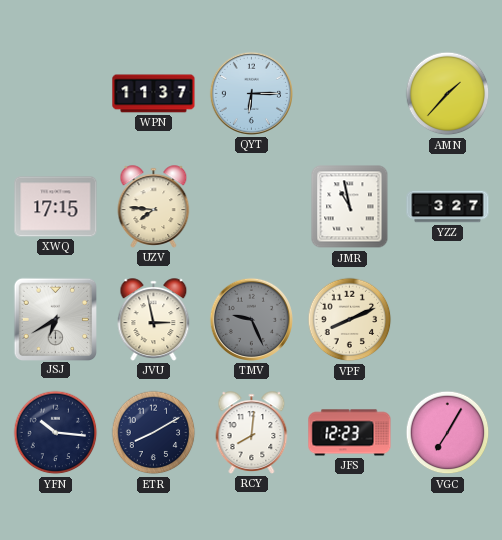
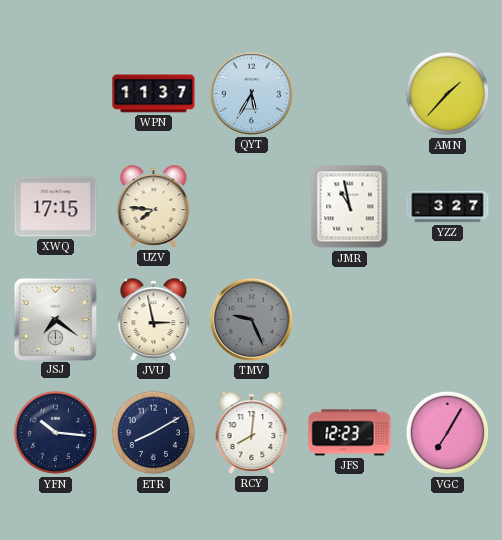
QYT: 6:15 -> 5:35
JSJ: 6:40 -> 7:21
VPF: 8:11 -> none
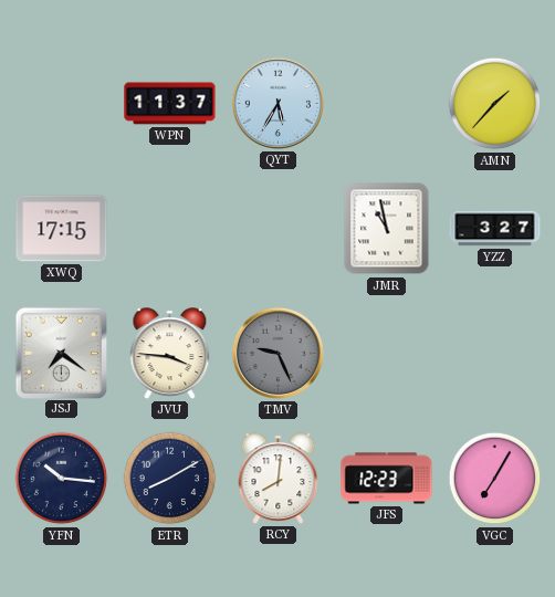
UZV: 7:46 -> none
JVU: 2:58 -> 3:46
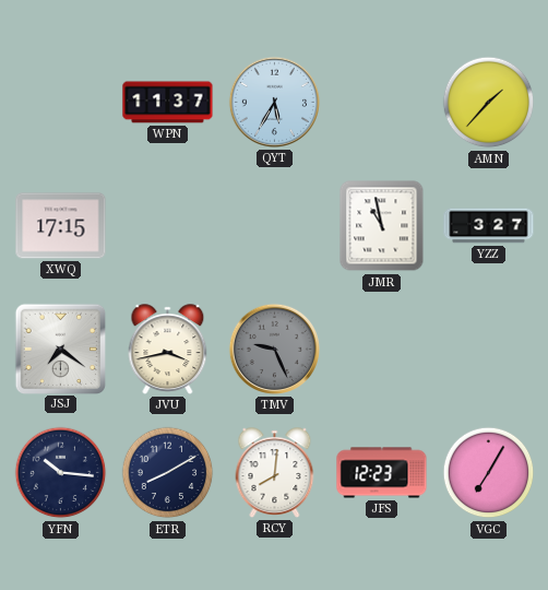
JVU: 3:46 -> 3:43
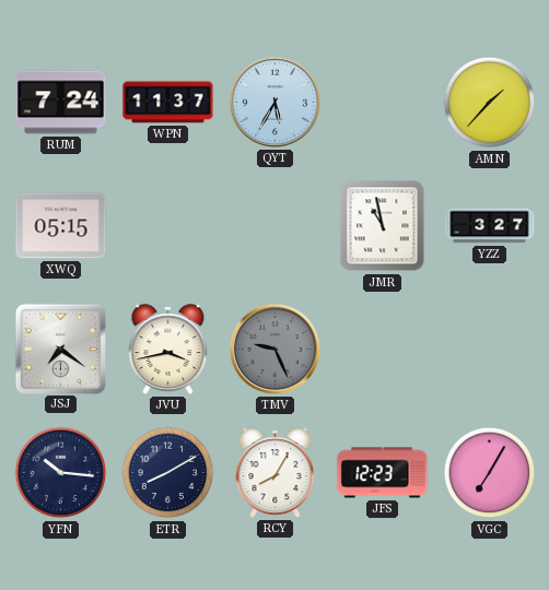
RUM: none -> 7:24
XWQ: 17:15 -> 05:15
RCY: 8:01 -> 8:05
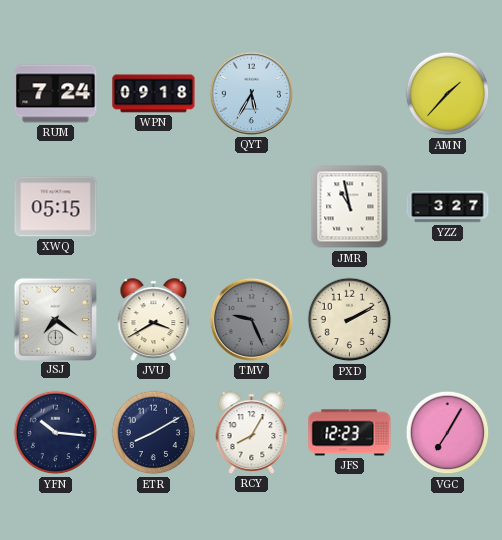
WPN: 11:37 -> 09:18
JVU: 3:43 -> 3:40
PXD: none -> 2:10
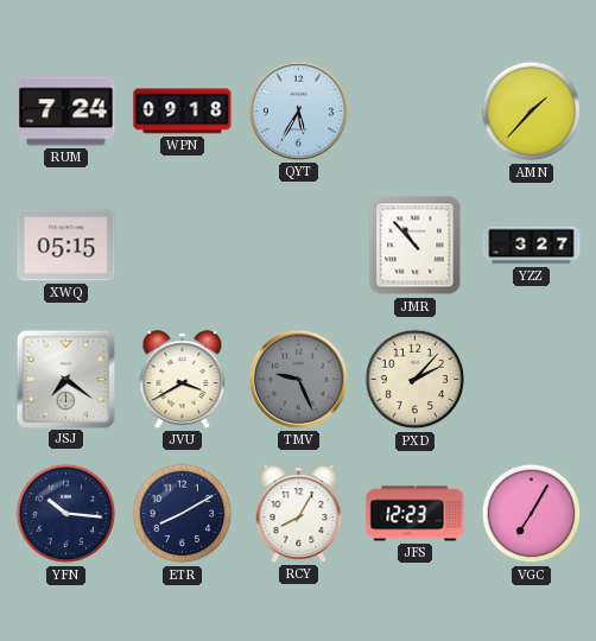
JMR: 10:58 -> 10:53
PXD: 2:10 -> 2:07
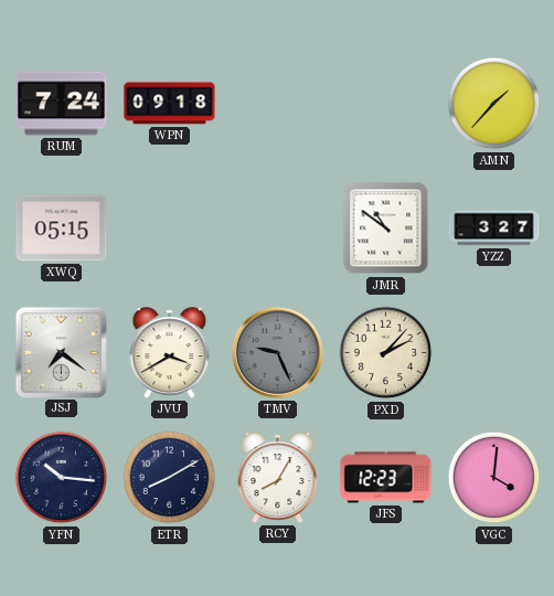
QYT: 5:35 -> none
JMR: 10:53 -> 10:51
VGC: 7:05 -> 4:01
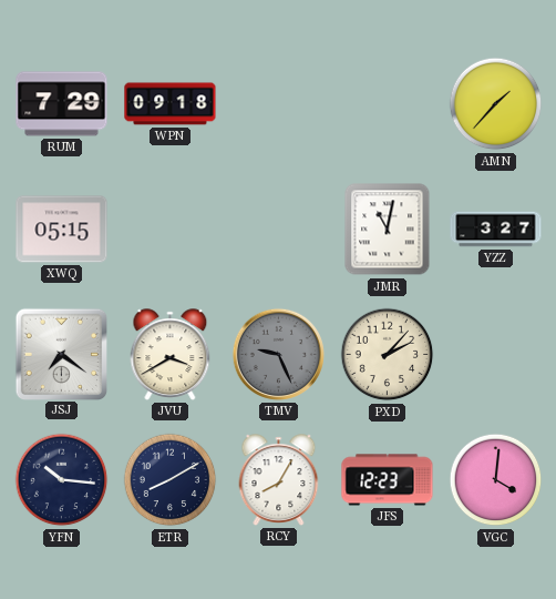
RUM: 7:24 -> 7:29
JMR: 10:51 -> 11:02
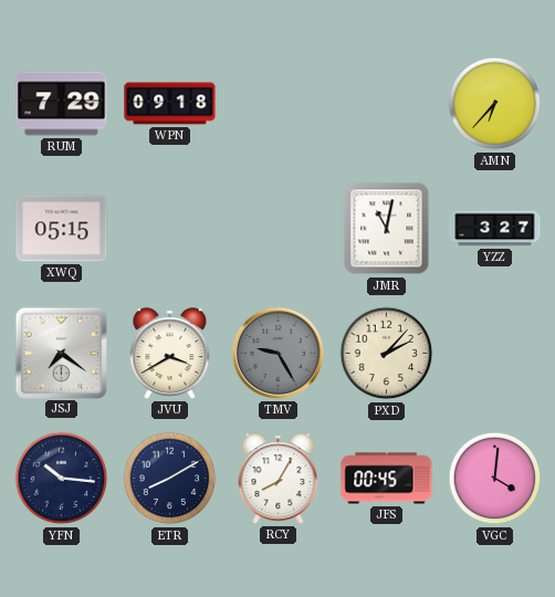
AMN: 1:37 -> 6:37
TMV: 9:26 -> 9:25
JFS: 12:23 -> 00:45
